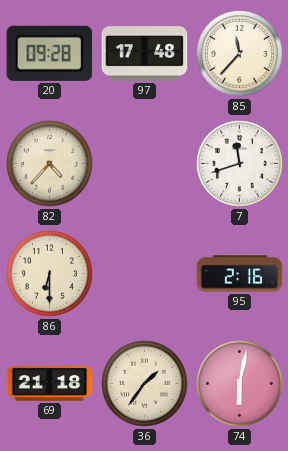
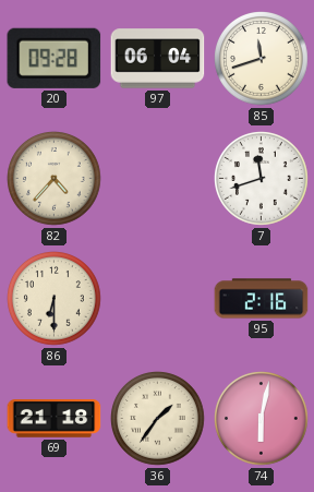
97: 17:48 -> 06:04
85: 11:37 -> 11:42
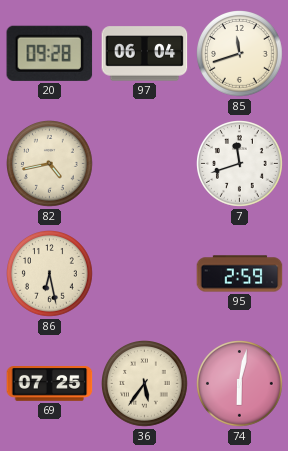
82: 4:37 -> 4:43
86: 6:30 -> 6:28
95: 2:16 -> 2:59
69: 21:18 -> 07:25
36: 1:36 -> 5:36
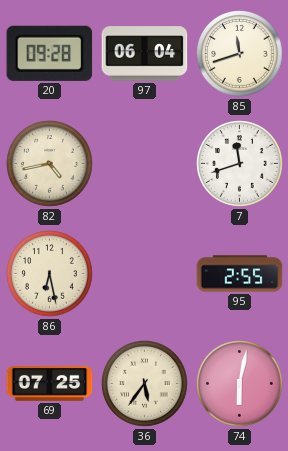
95: 2:59 -> 2:55
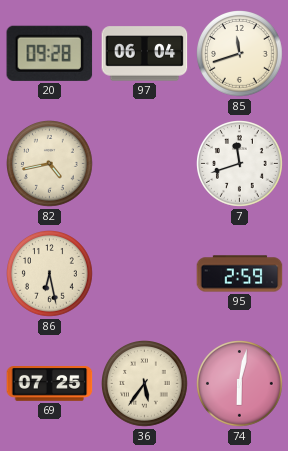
95: 2:55 -> 2:59
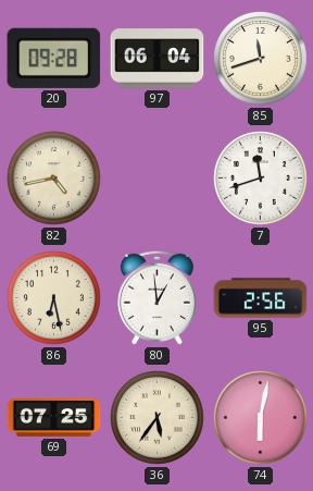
80: none -> 12:59
95: 2:59 -> 2:56
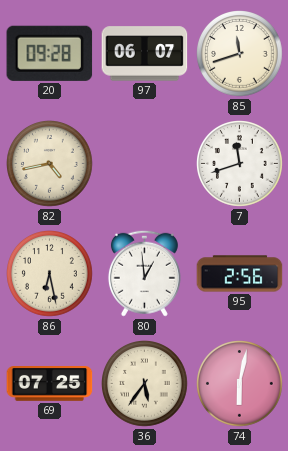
97: 06:04 -> 06:07
